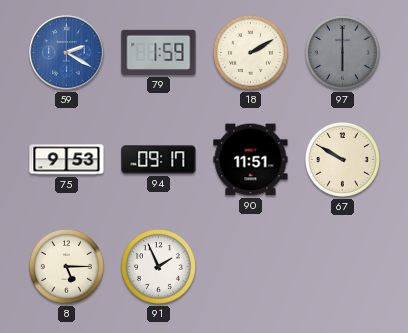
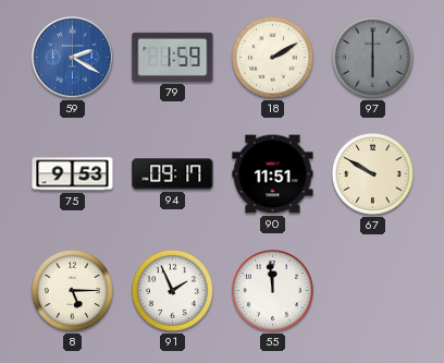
55: none -> 11:59
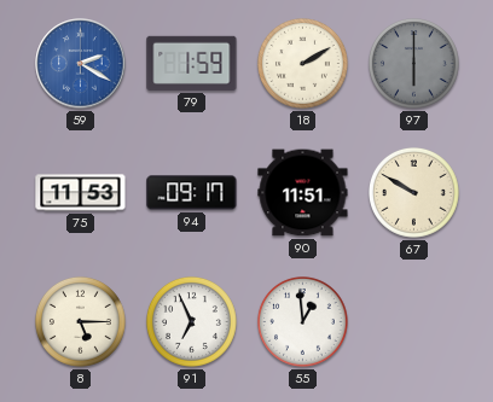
75: 9:53 -> 11:53
91: 1:56 -> 6:56
55: 11:59 -> 12:59
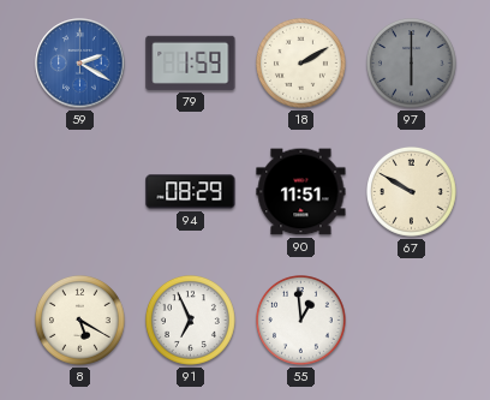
75: 11:53 -> none
94: 09:17 -> 08:29
8: 5:15 -> 5:20
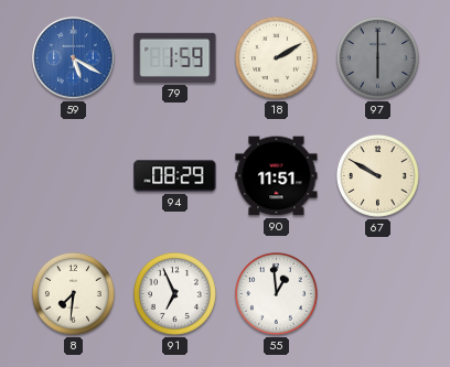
59: 2:20 -> 5:20
8: 5:20 -> 7:31
